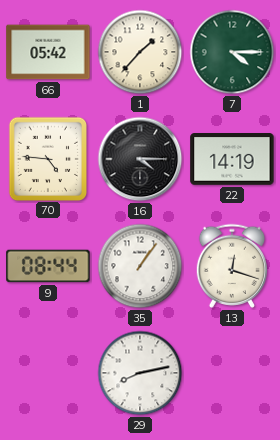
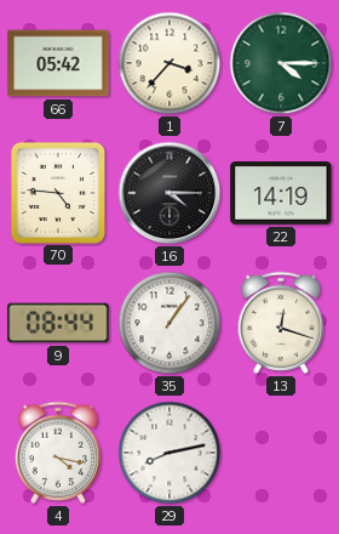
1: 1:37 -> 3:37
4: none -> 4:17
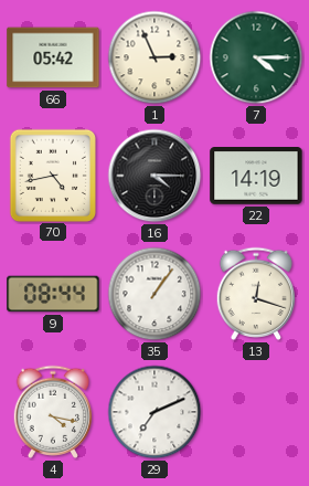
1: 3:37 -> 2:56
70: 4:46 -> 4:43
29: 8:13 -> 7:11
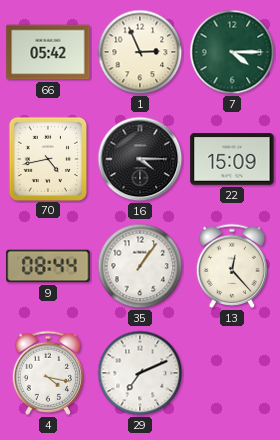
22: 14:19 -> 15:09
13: 12:18 -> 12:23
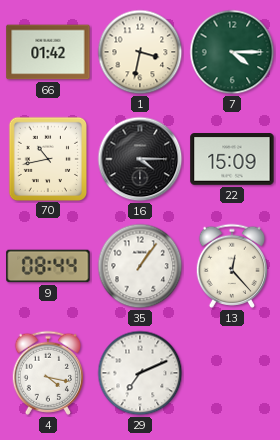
66: 05:42 -> 01:42
1: 2:56 -> 3:32
70: 4:43 -> 10:43
